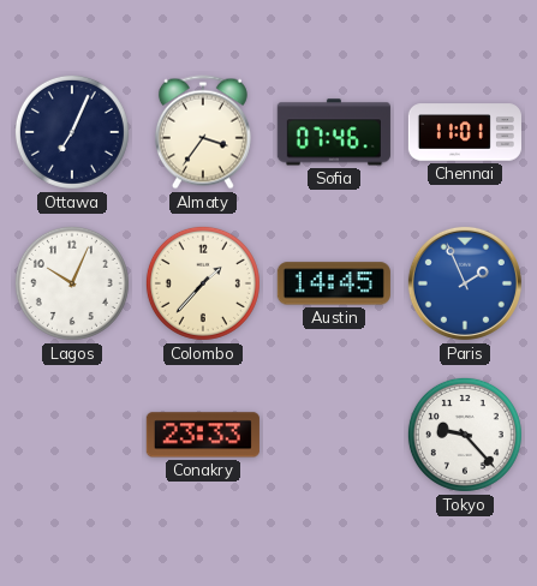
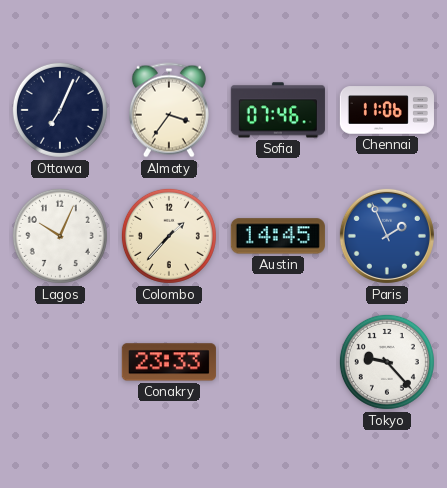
Chennai: 11:01 -> 11:06
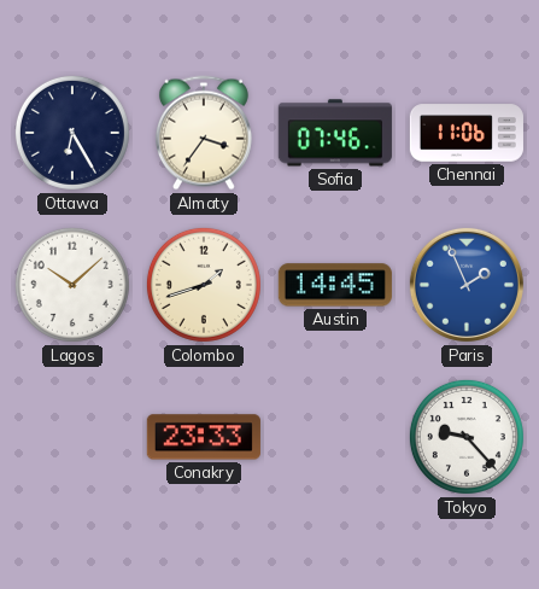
Ottawa: 7:04 -> 6:25
Lagos: 10:04 -> 10:08
Colombo: 1:37 -> 1:42
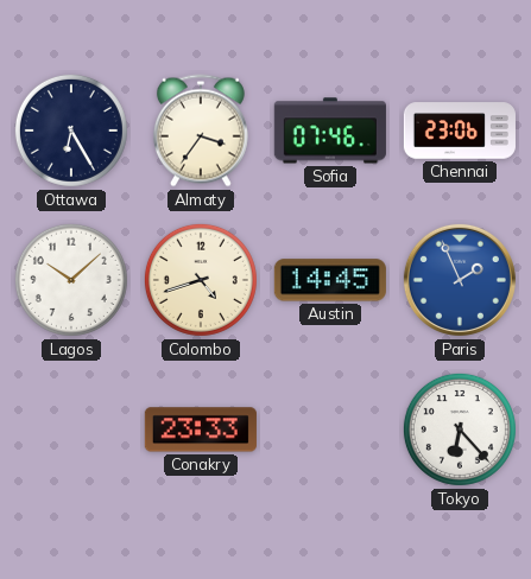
Chennai: 11:06 -> 23:06
Colombo: 1:42 -> 4:42
Tokyo: 9:23 -> 6:23
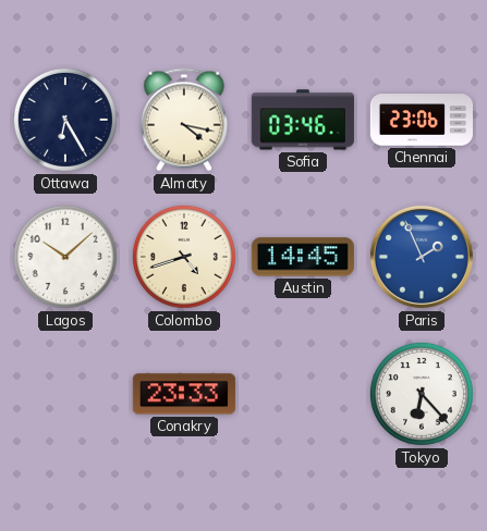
Almaty: 3:36 -> 4:17
Sofia: 07:46 -> 03:46
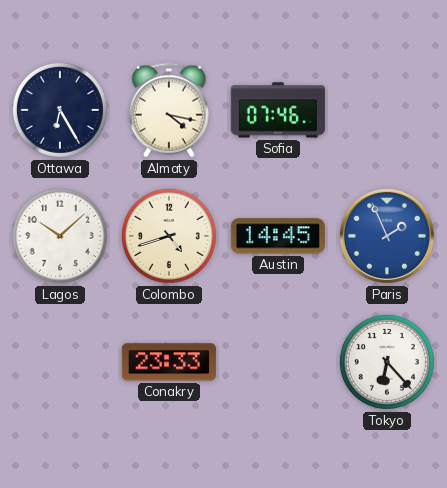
Sofia: 03:46 -> 07:46
Chennai: 23:06 -> none
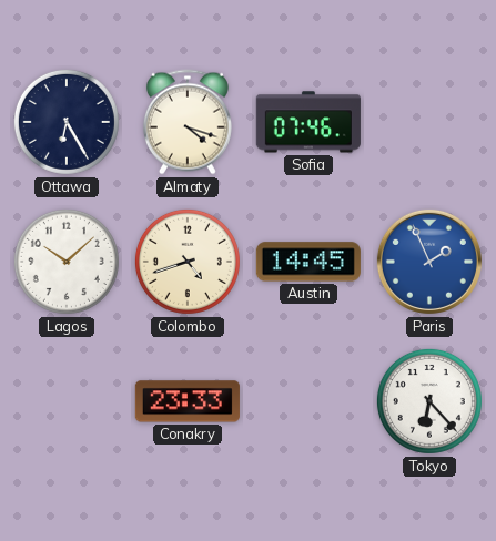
Almaty: 4:17 -> 4:18
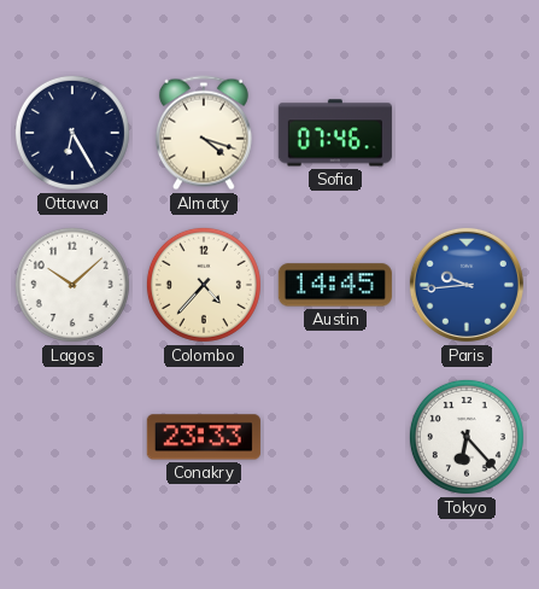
Colombo: 4:42 -> 4:37
Paris: 1:56 -> 9:44
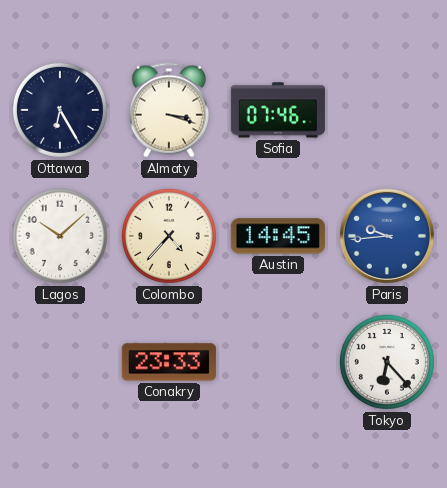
Almaty: 4:18 -> 3:18
